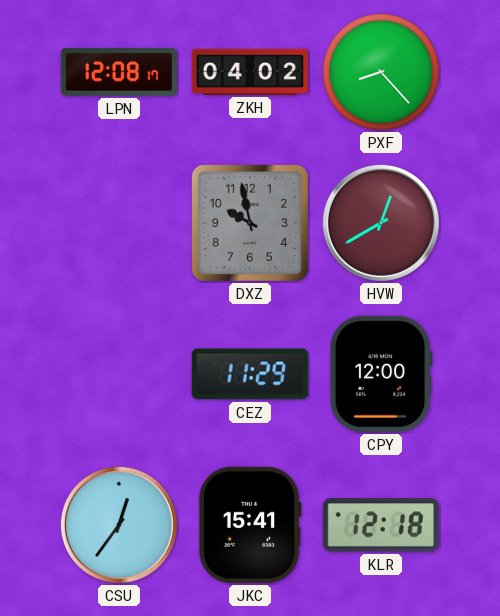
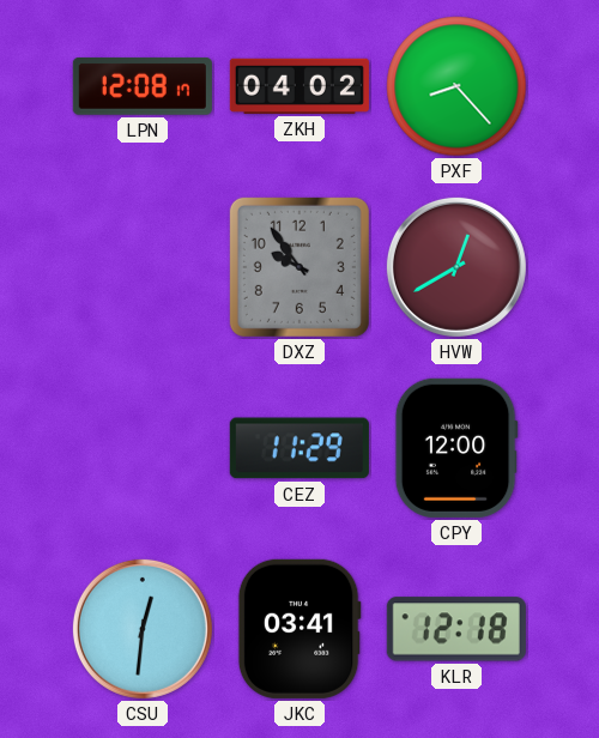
DXZ: 9:58 -> 9:54
CSU: 12:36 -> 12:31
JKC: 15:41 -> 03:41
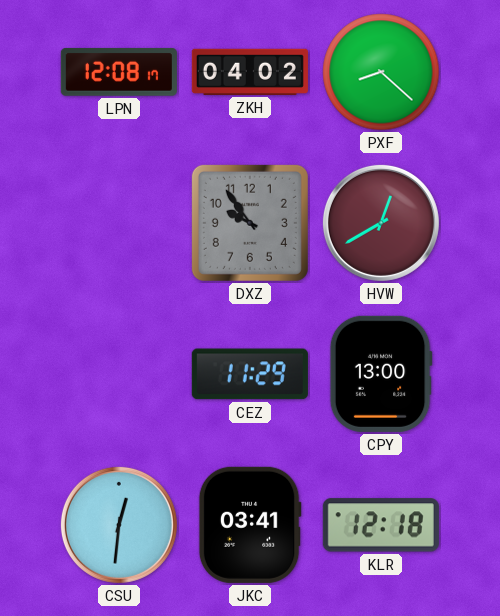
PXF: 8:23 -> 8:22
CPY: 12:00 -> 13:00
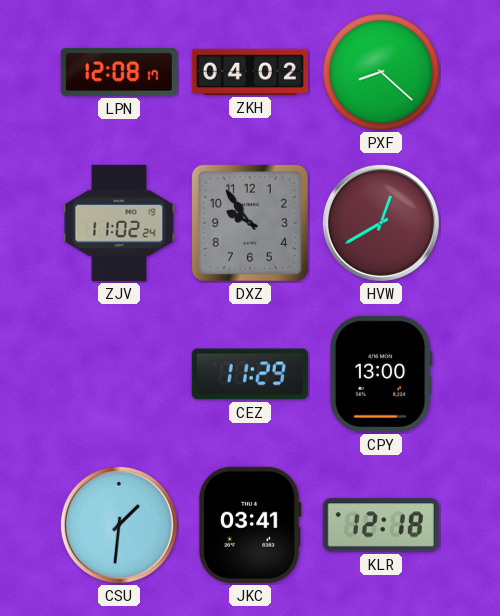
ZJV: none -> 11:02
CSU: 12:31 -> 1:31
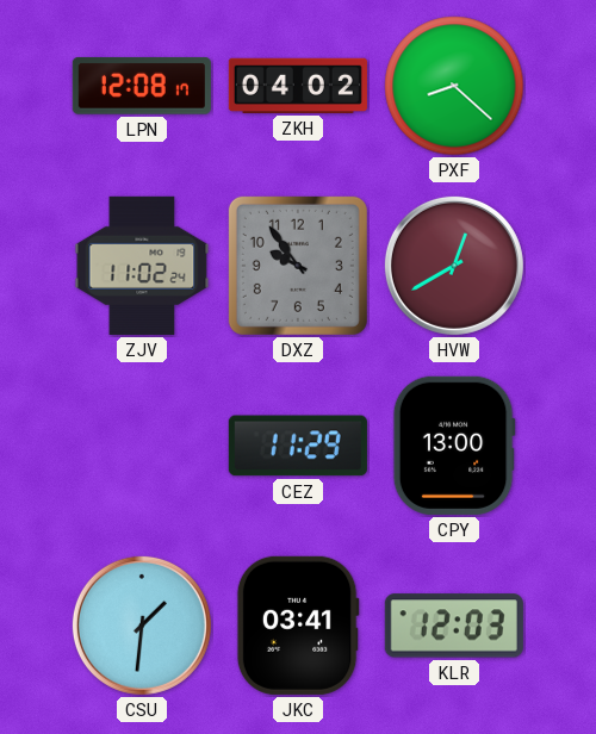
KLR: 12:18 -> 12:03
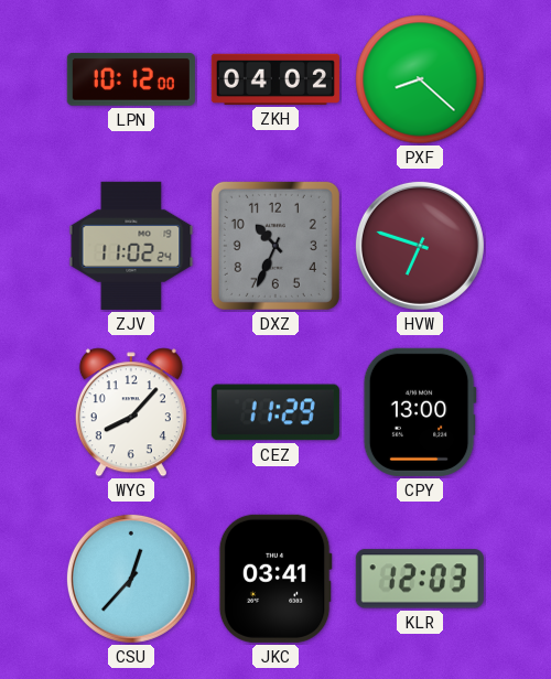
LPN: 12:08 -> 10:12
DXZ: 9:54 -> 10:34
HVW: 12:40 -> 6:48
WYG: none -> 8:07
CSU: 1:31 -> 12:37
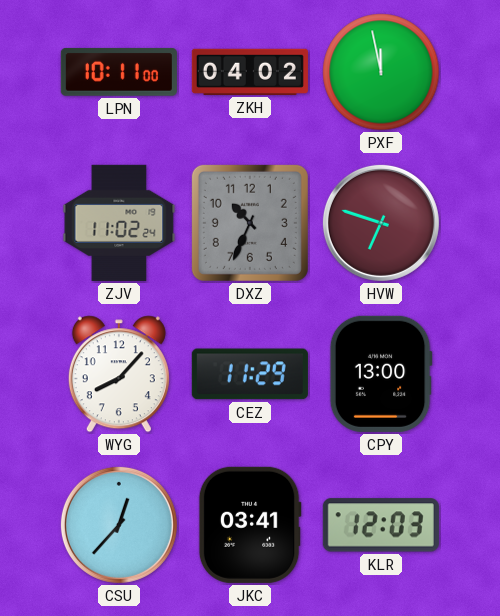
LPN: 10:12 -> 10:11
PXF: 8:22 -> 11:58
